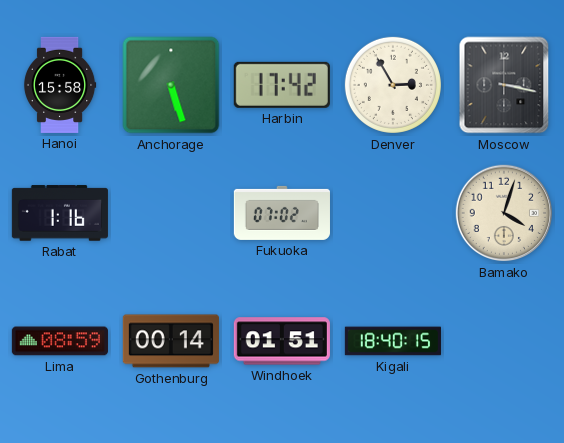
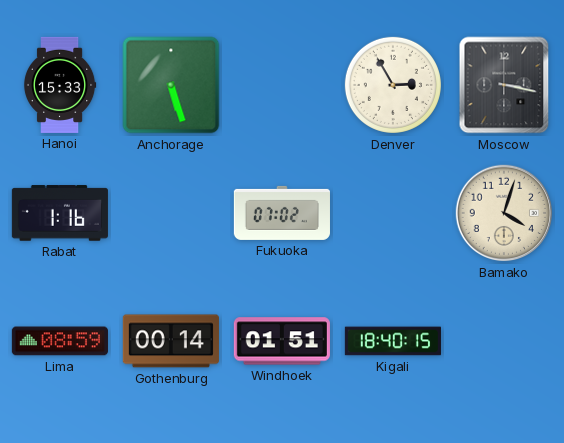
Hanoi: 15:58 -> 15:33
Harbin: 17:42 -> none
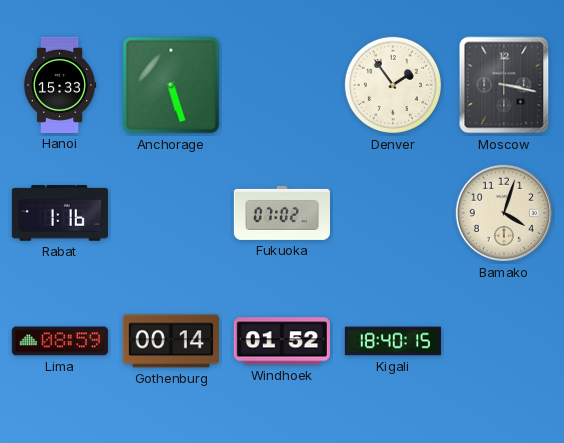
Denver: 2:55 -> 1:54
Windhoek: 01:51 -> 01:52
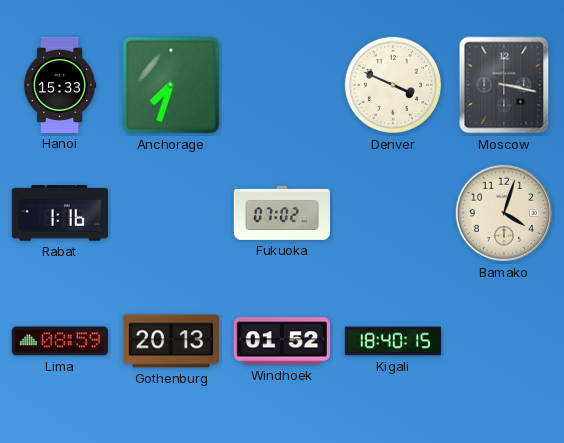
Anchorage: 5:27 -> 7:33
Denver: 1:54 -> 3:49
Gothenburg: 00:14 -> 20:13
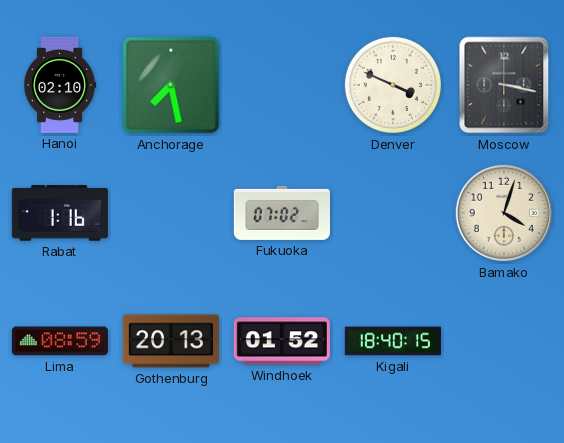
Hanoi: 15:33 -> 02:10
Anchorage: 7:33 -> 7:28
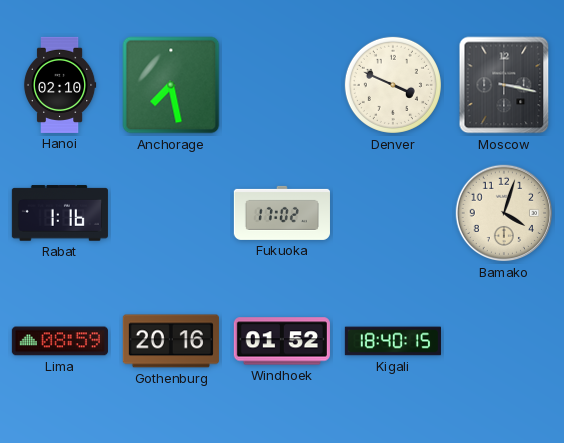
Fukuoka: 07:02 -> 17:02
Gothenburg: 20:13 -> 20:16
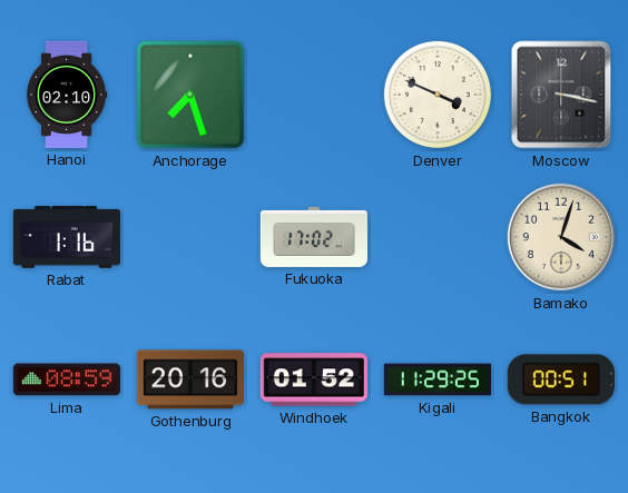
Anchorage: 7:28 -> 7:27
Kigali: 18:40 -> 11:29
Bangkok: none -> 00:51
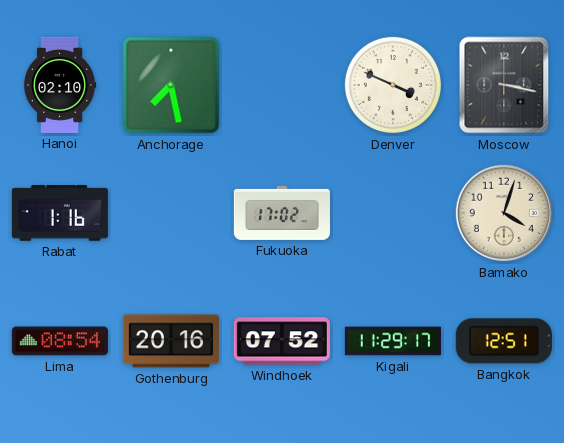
Anchorage: 7:27 -> 7:28
Lima: 08:59 -> 08:54
Windhoek: 01:52 -> 07:52
Kigali: 11:29:25 -> 11:29:17
Bangkok: 00:51 -> 12:51
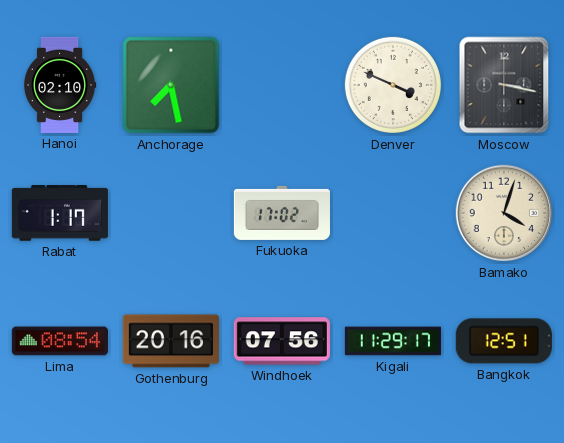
Rabat: 1:16 -> 1:17
Windhoek: 07:52 -> 07:56
